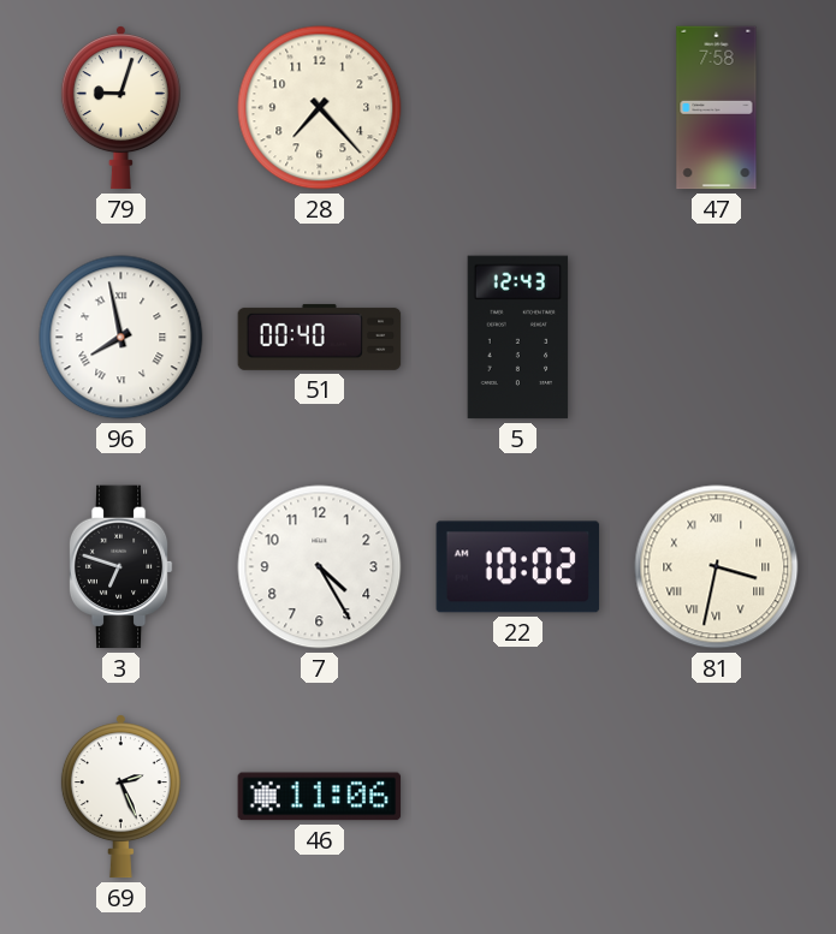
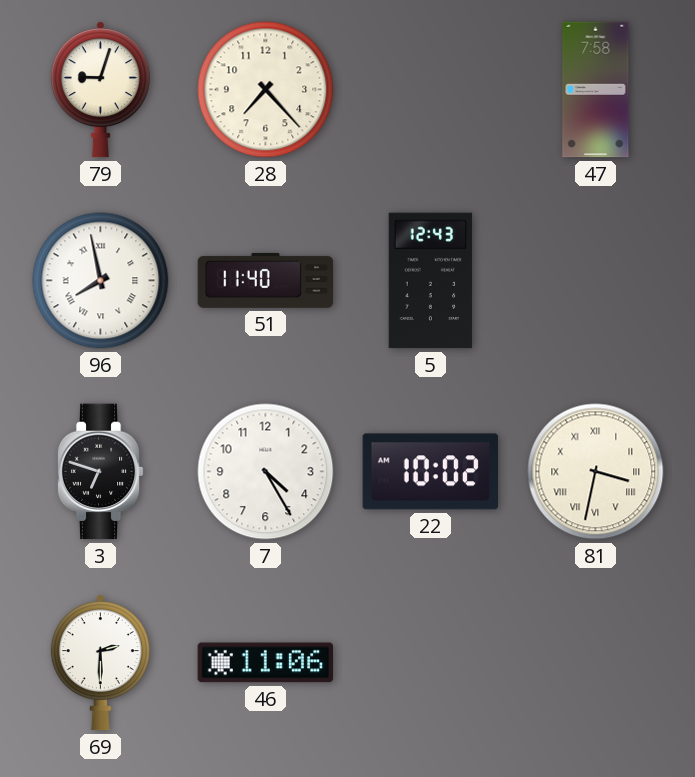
51: 00:40 -> 11:40
69: 2:26 -> 2:30
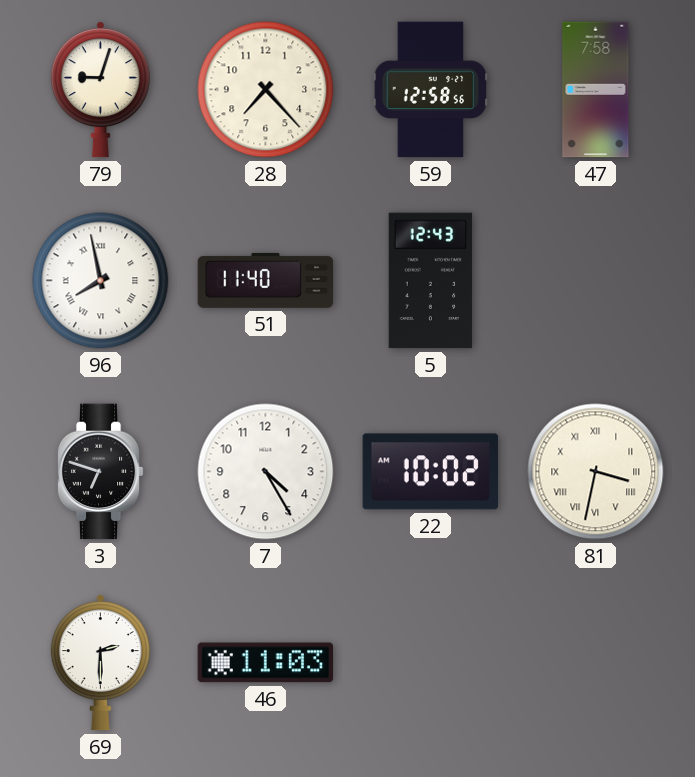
59: none -> 12:58
46: 11:06 -> 11:03
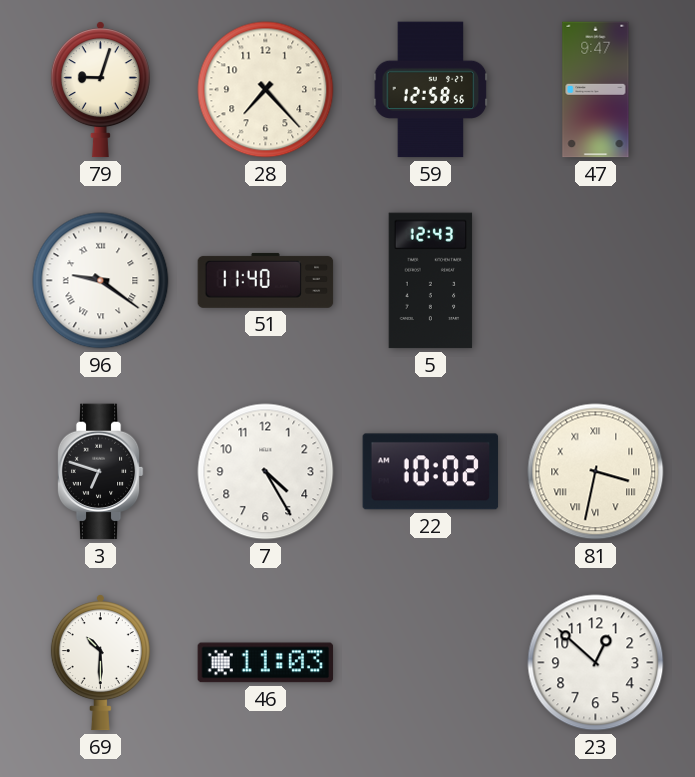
47: 7:58 -> 9:47
96: 7:58 -> 9:21
69: 2:30 -> 10:30
23: none -> 12:52
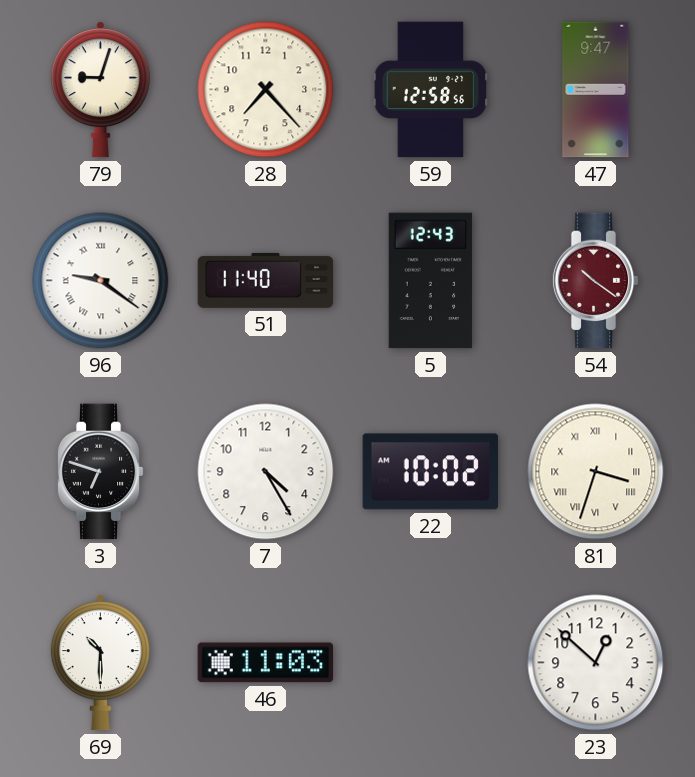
54: none -> 10:21
81: 3:32 -> 3:33
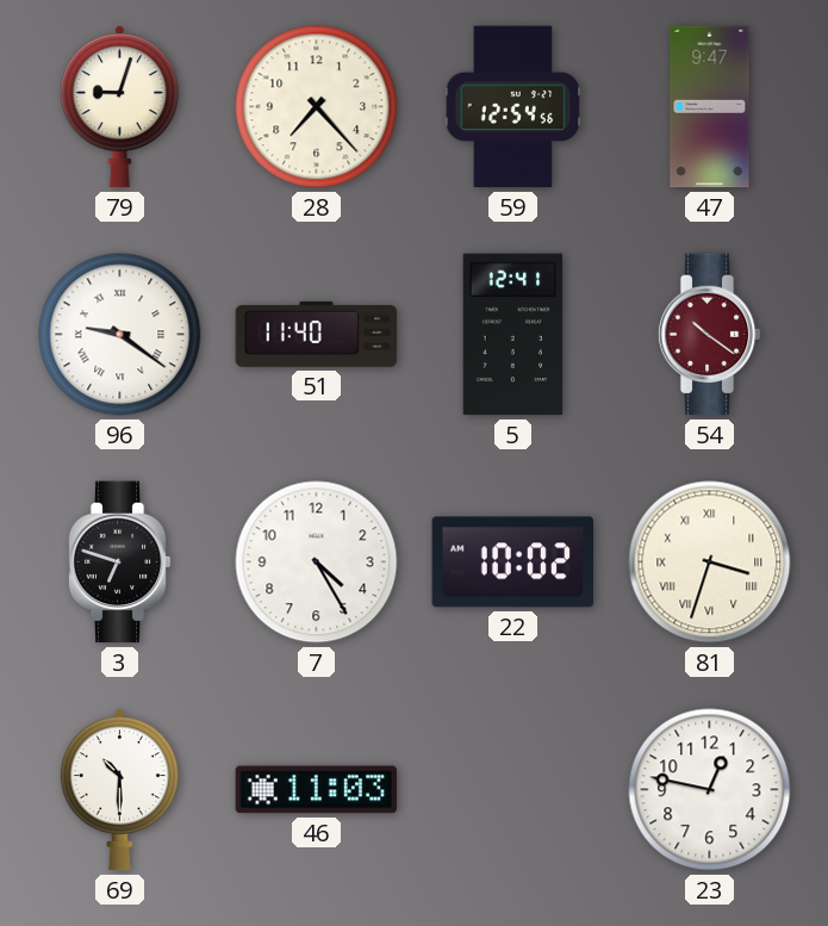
59: 12:58 -> 12:54
5: 12:43 -> 12:41
23: 12:52 -> 12:47
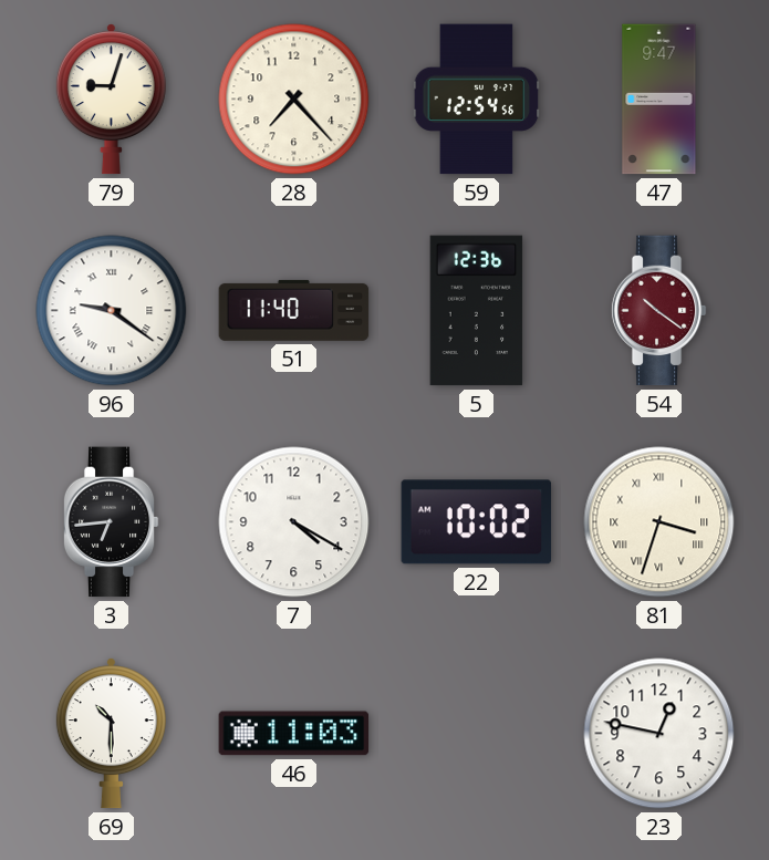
5: 12:41 -> 12:36
3: 6:48 -> 6:44
7: 4:25 -> 4:20
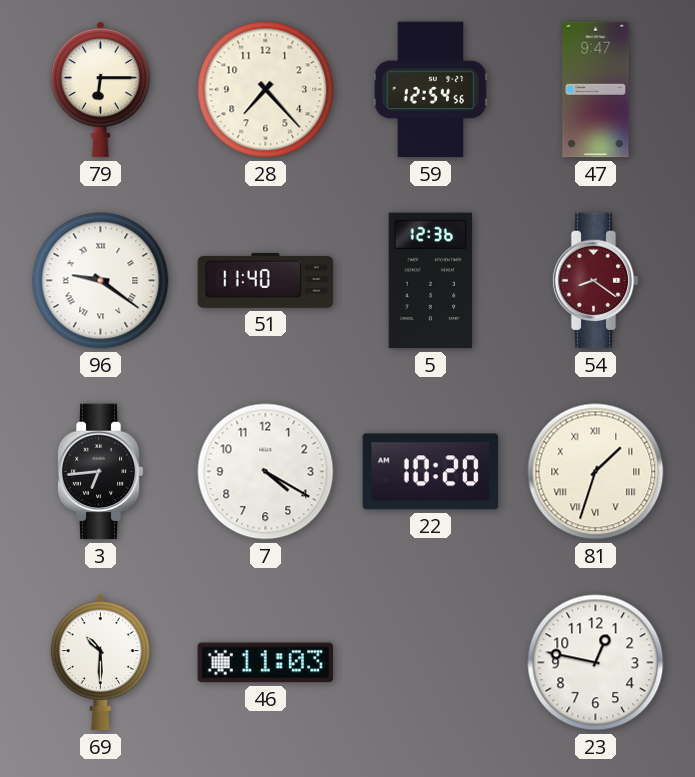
79: 9:03 -> 6:15
54: 10:21 -> 8:21
22: 10:02 -> 10:20
81: 3:33 -> 1:33
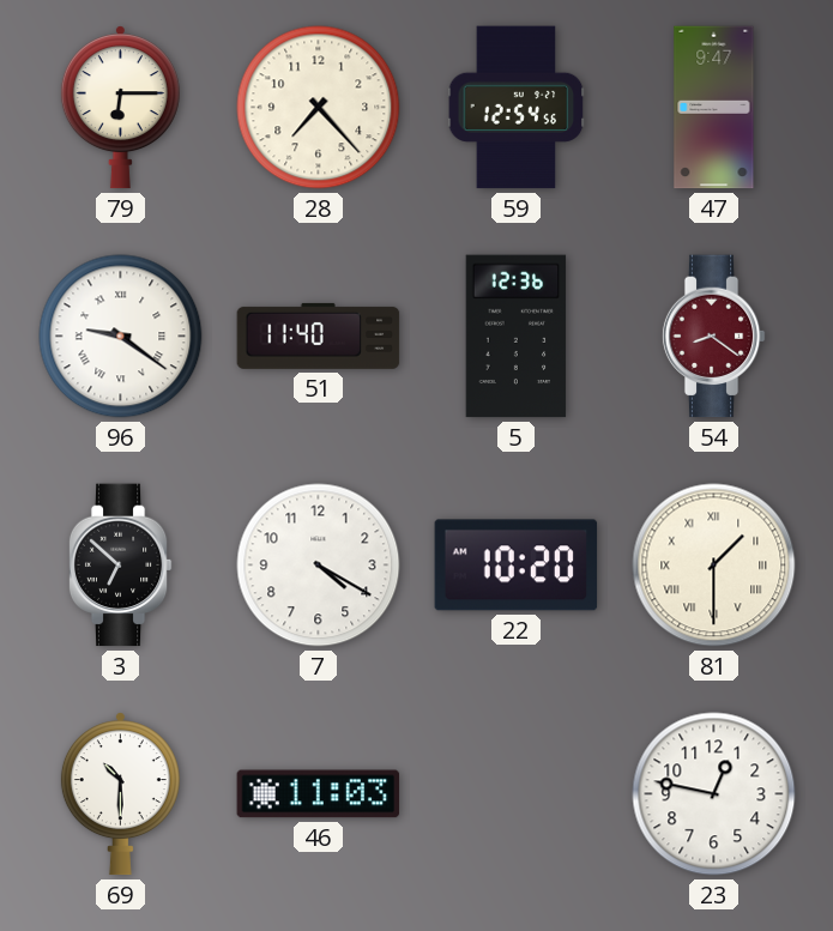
3: 6:44 -> 6:52
81: 1:33 -> 1:30
